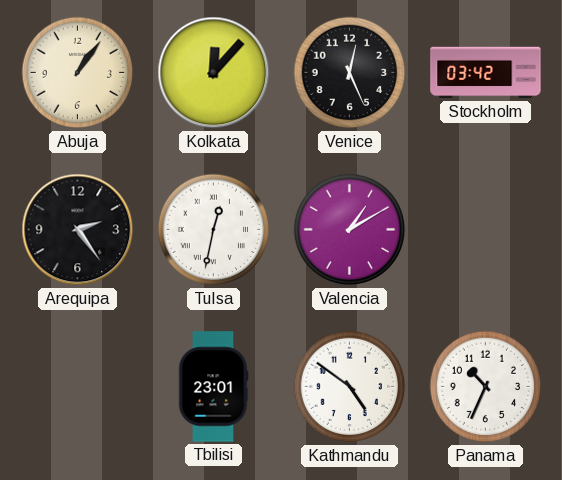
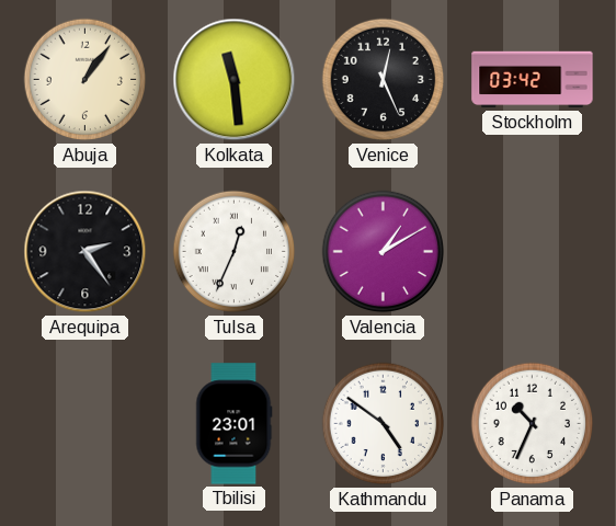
Kolkata: 12:07 -> 11:29
Tulsa: 12:32 -> 12:34
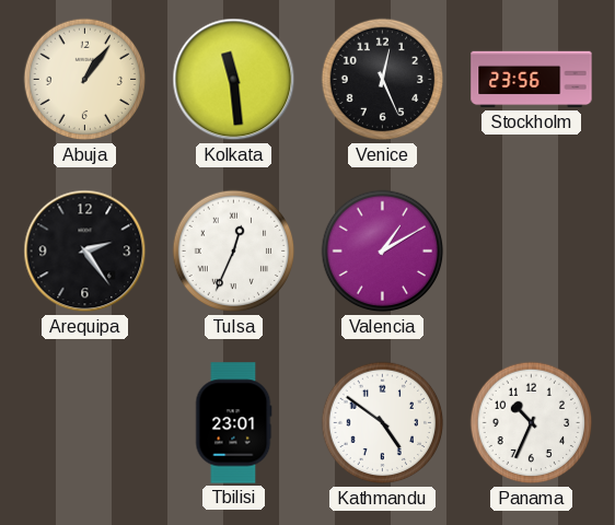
Stockholm: 03:42 -> 23:56
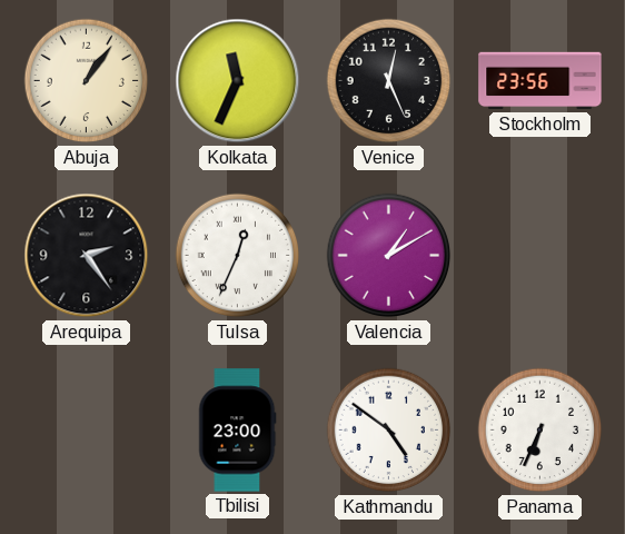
Kolkata: 11:29 -> 11:34
Tbilisi: 23:01 -> 23:00
Panama: 10:34 -> 6:34
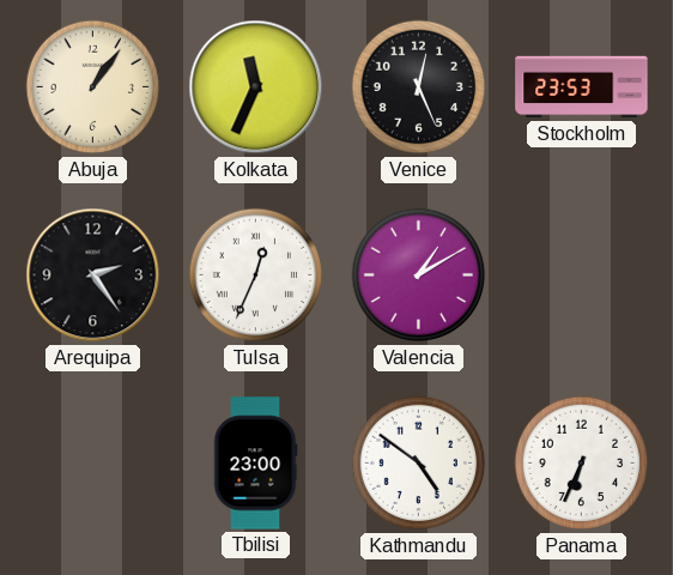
Stockholm: 23:56 -> 23:53
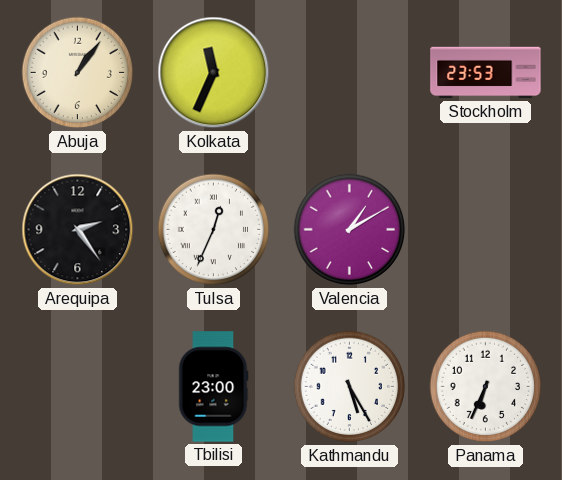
Venice: 12:26 -> none
Kathmandu: 4:51 -> 5:25
